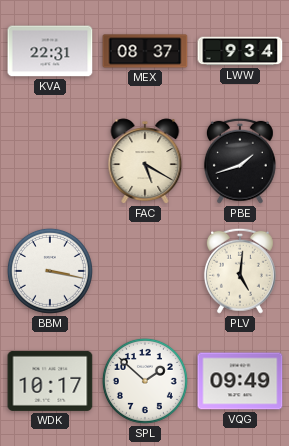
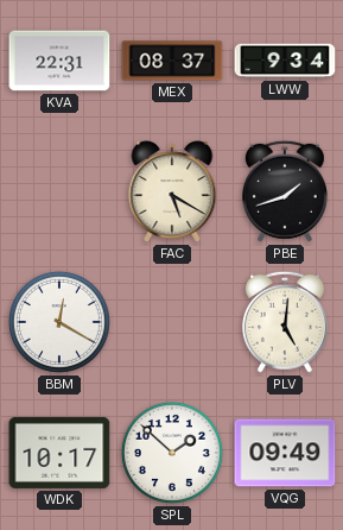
BBM: 3:17 -> 12:20
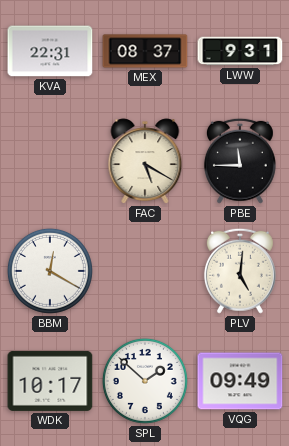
LWW: 9:34 -> 9:31
PBE: 1:42 -> 11:45
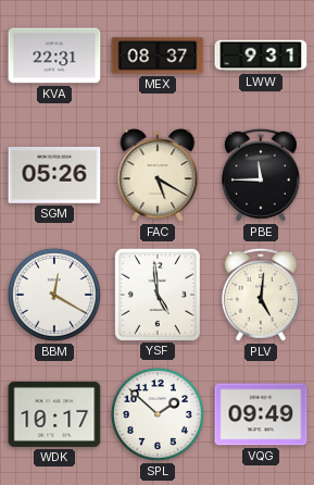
SGM: none -> 05:26
YSF: none -> 4:59
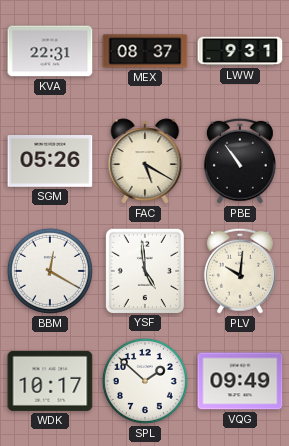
PBE: 11:45 -> 10:54
PLV: 5:01 -> 10:01
